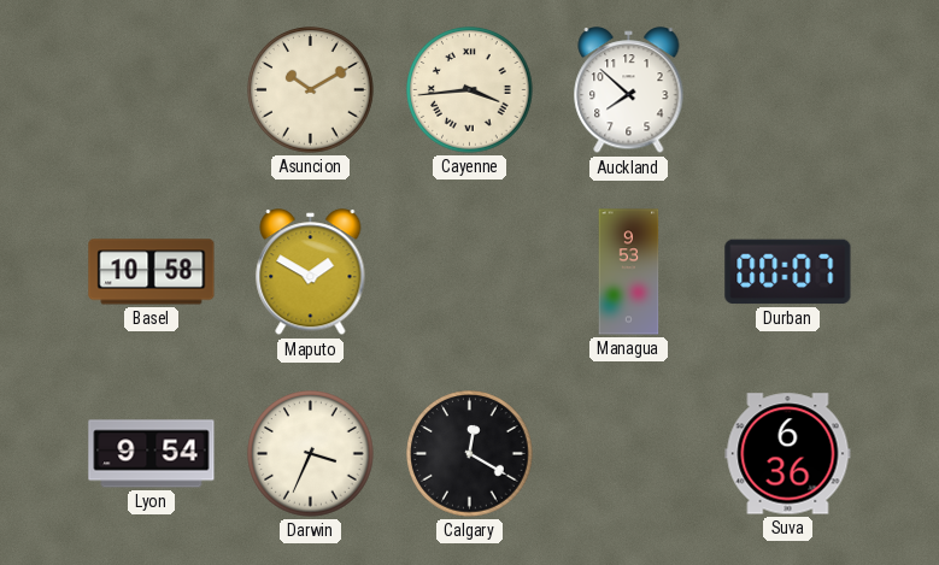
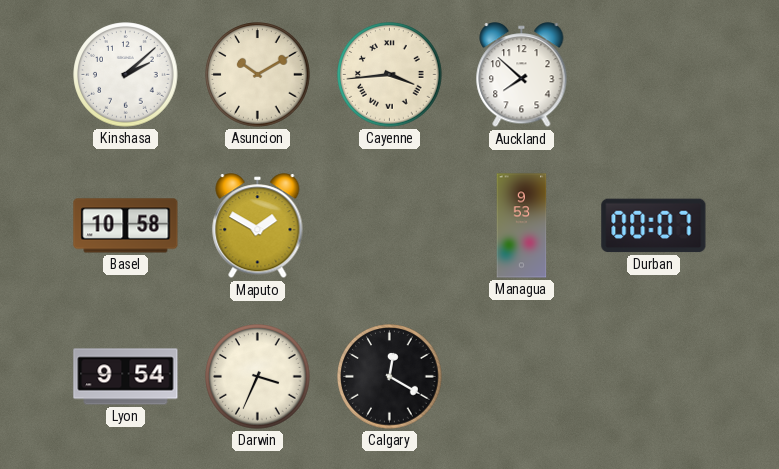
Kinshasa: none -> 2:08
Suva: 6:36 -> none
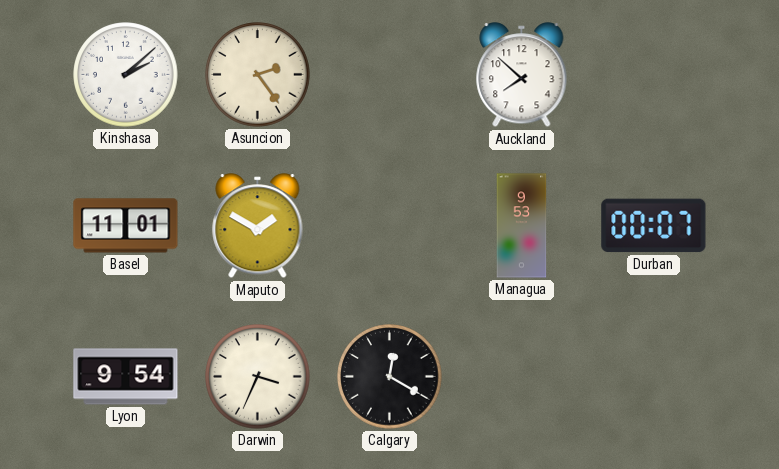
Asuncion: 10:10 -> 2:24
Cayenne: 3:44 -> none
Basel: 10:58 -> 11:01
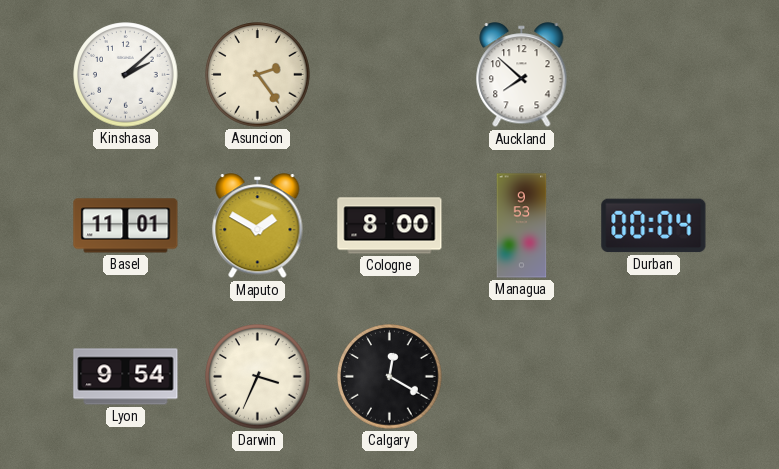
Cologne: none -> 8:00
Durban: 00:07 -> 00:04
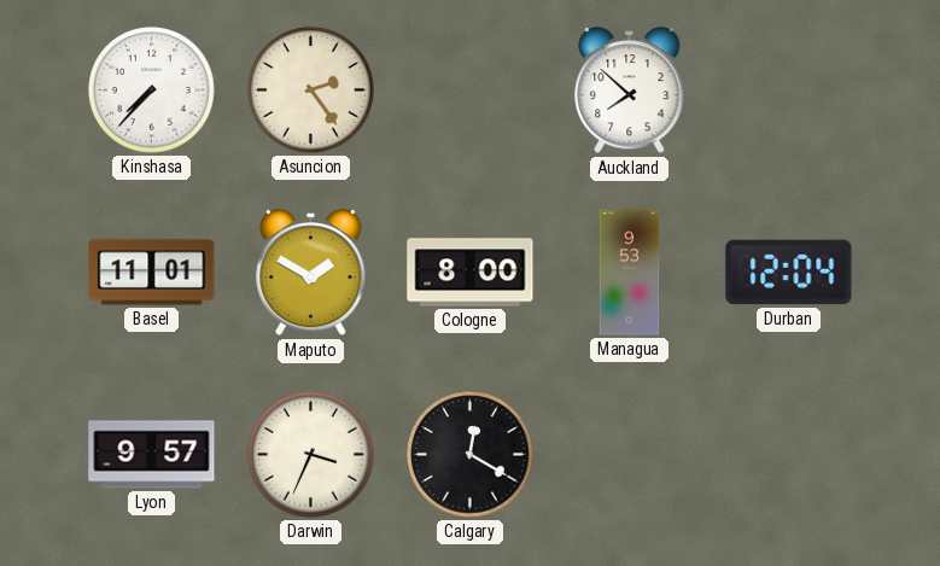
Kinshasa: 2:08 -> 7:37
Durban: 00:04 -> 12:04
Lyon: 9:54 -> 9:57
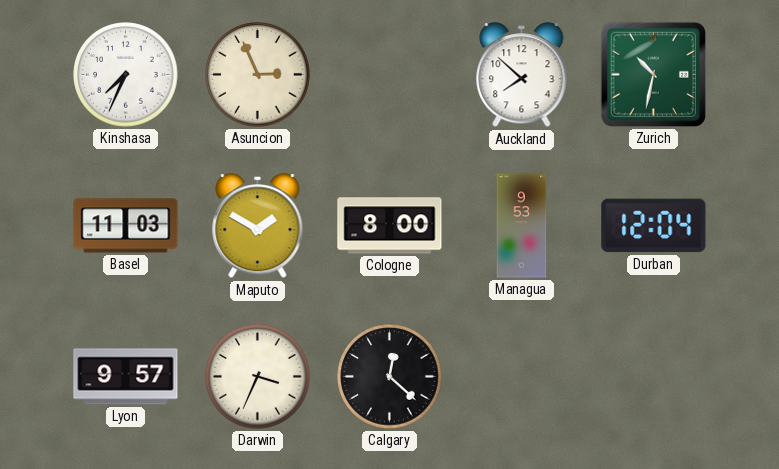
Kinshasa: 7:37 -> 7:34
Asuncion: 2:24 -> 2:56
Zurich: none -> 10:32
Basel: 11:01 -> 11:03
Calgary: 12:20 -> 12:22
